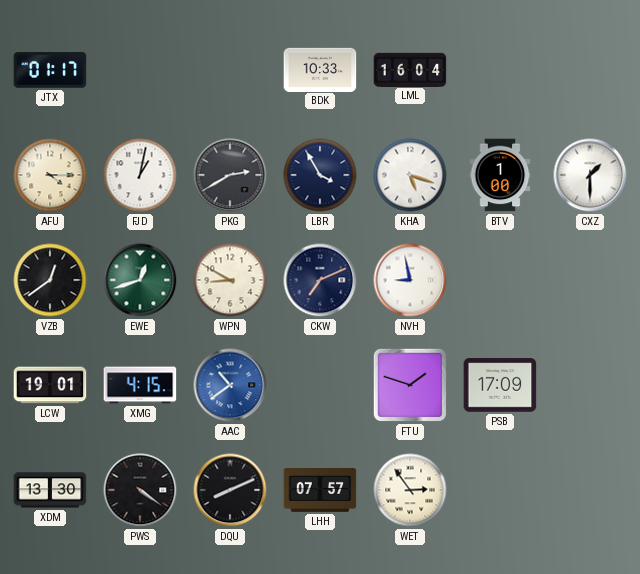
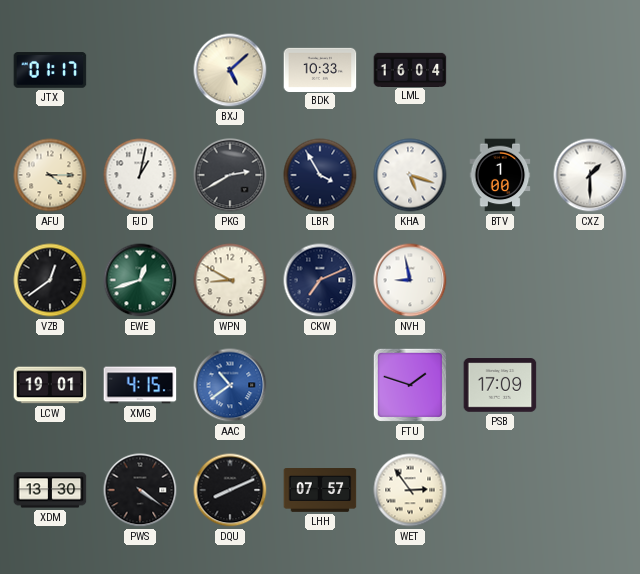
BXJ: none -> 5:08
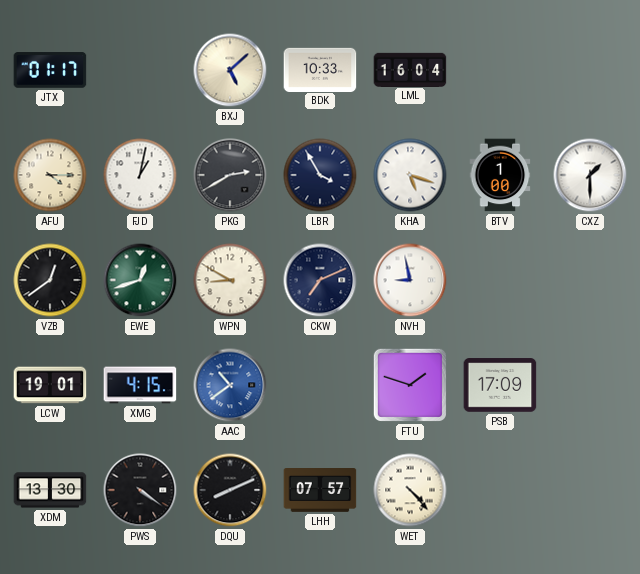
WET: 2:54 -> 4:23
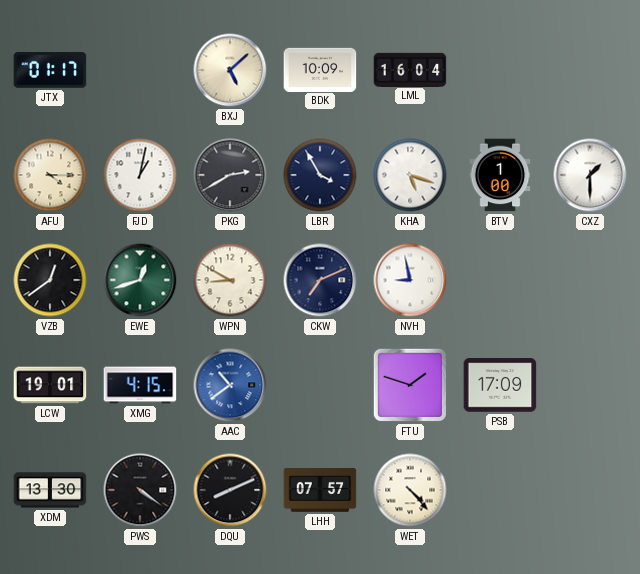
BDK: 10:33 -> 10:09
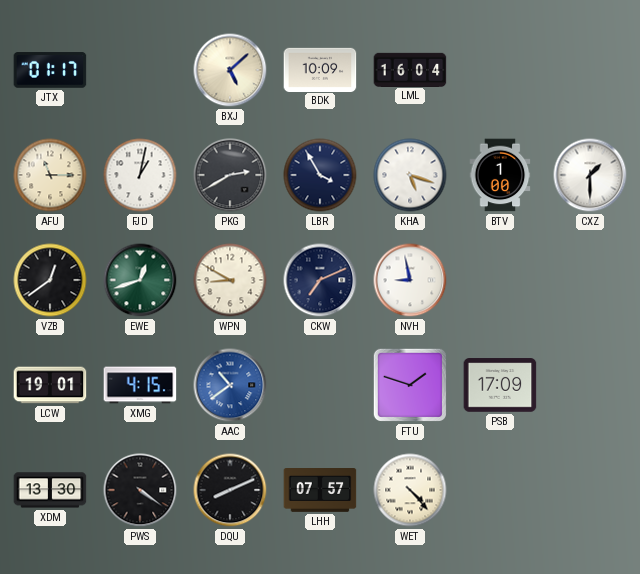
AFU: 4:15 -> 11:15
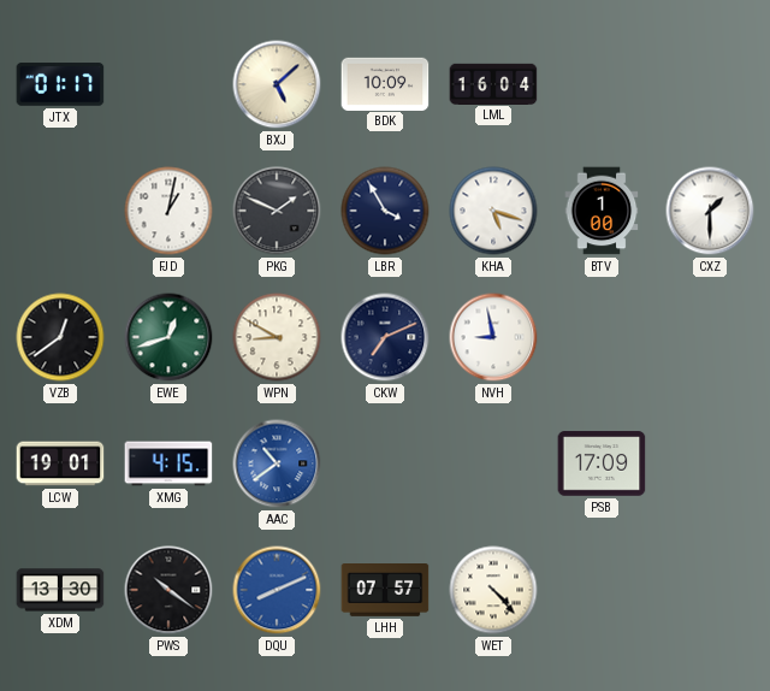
AFU: 11:15 -> none
PKG: 2:40 -> 1:49
FTU: 1:48 -> none
PWS: 4:21 -> 10:21
DQU dial: black -> blue
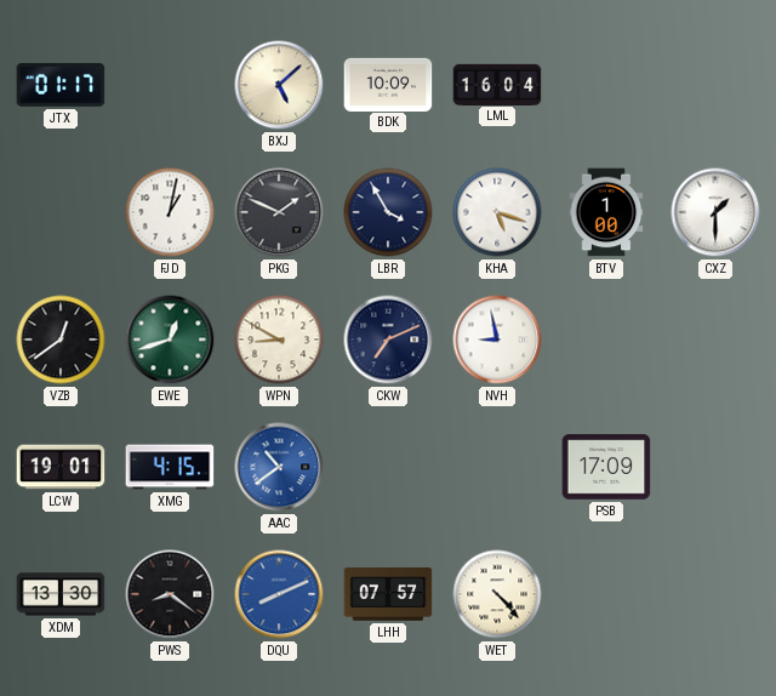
PWS: 10:21 -> 8:21
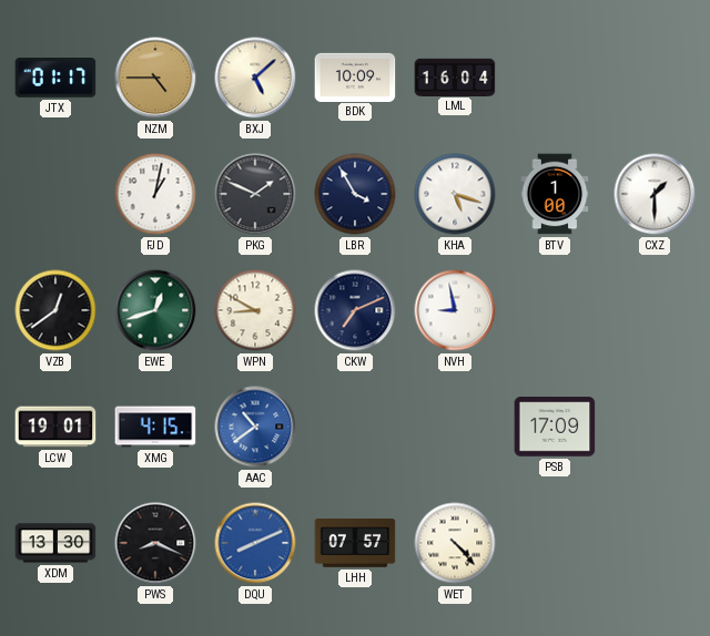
NZM: none -> 4:45
PWS: 8:21 -> 8:19
